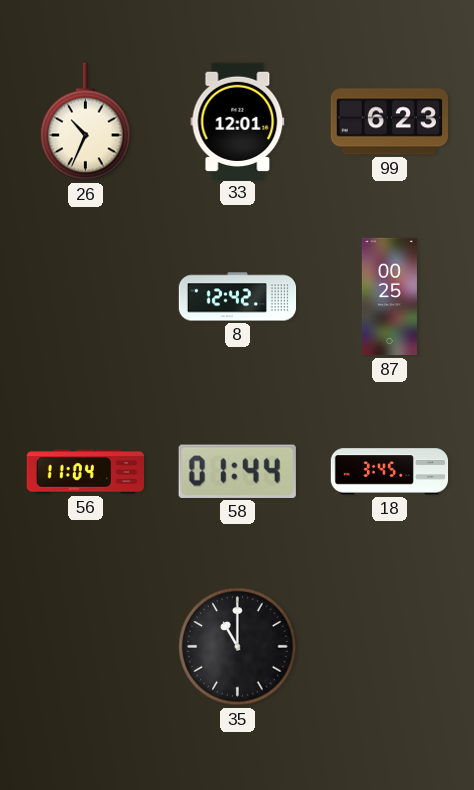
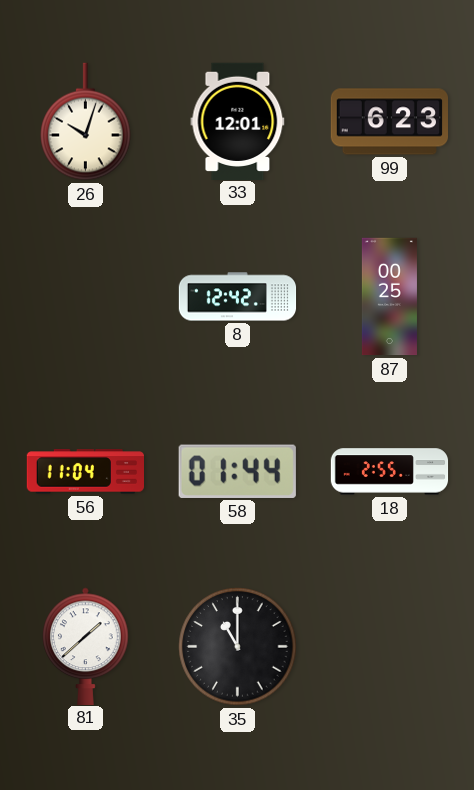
26: 10:34 -> 10:03
18: 3:45 -> 2:55
81: none -> 1:38
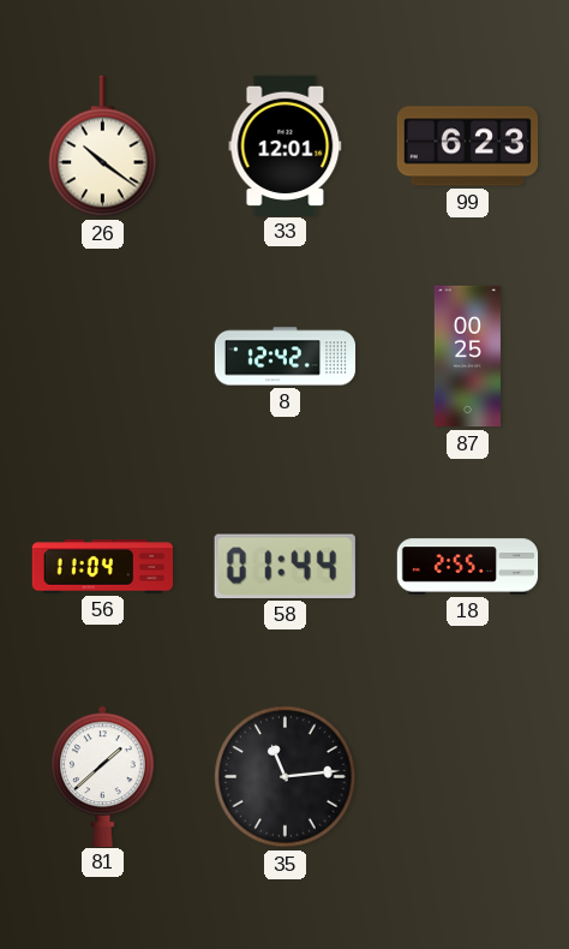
26: 10:03 -> 10:21
35: 11:00 -> 11:14
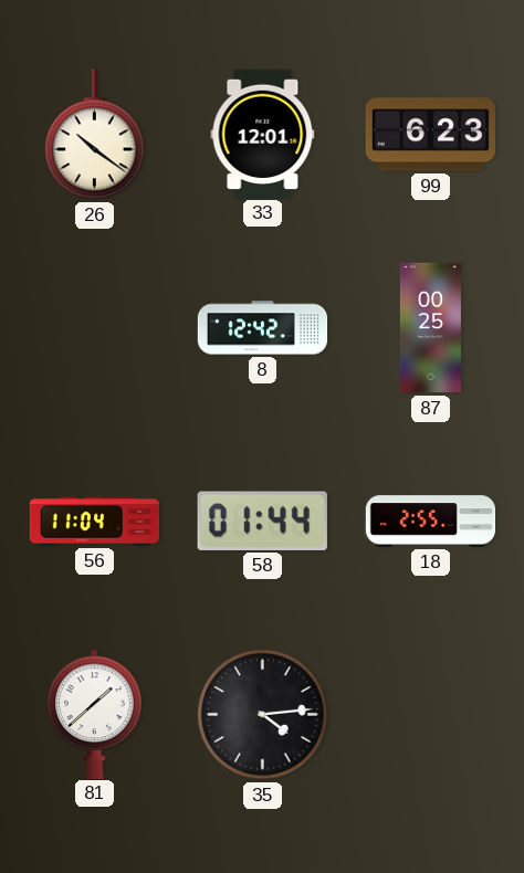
35: 11:14 -> 4:14
